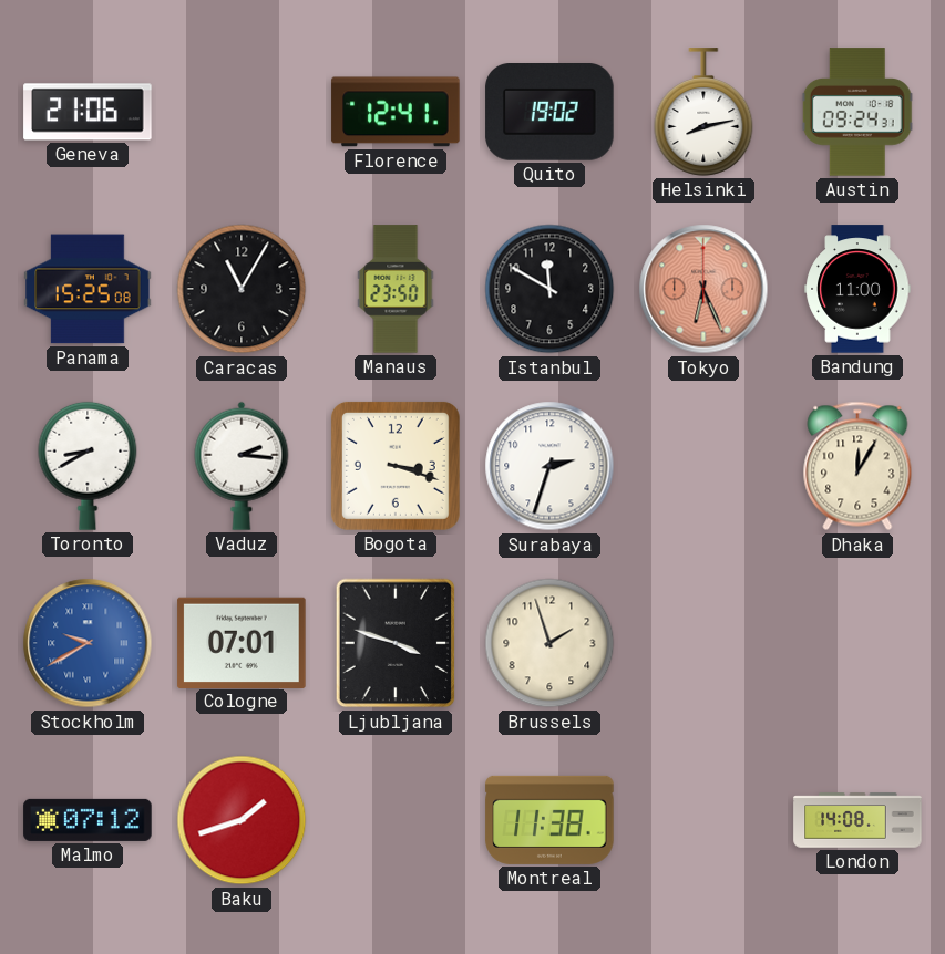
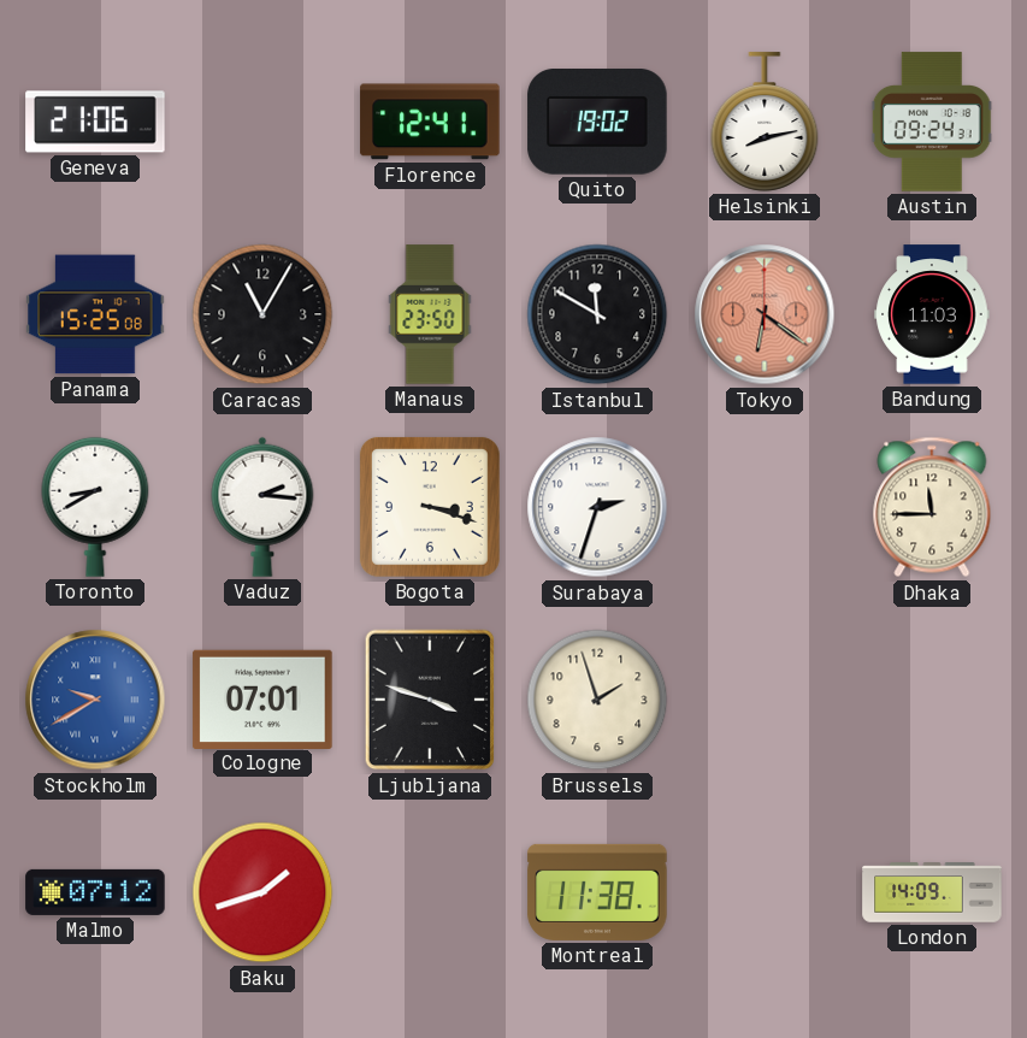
Tokyo: 6:26 -> 6:21
Bandung: 11:00 -> 11:03
Dhaka: 12:05 -> 11:45
London: 14:08 -> 14:09
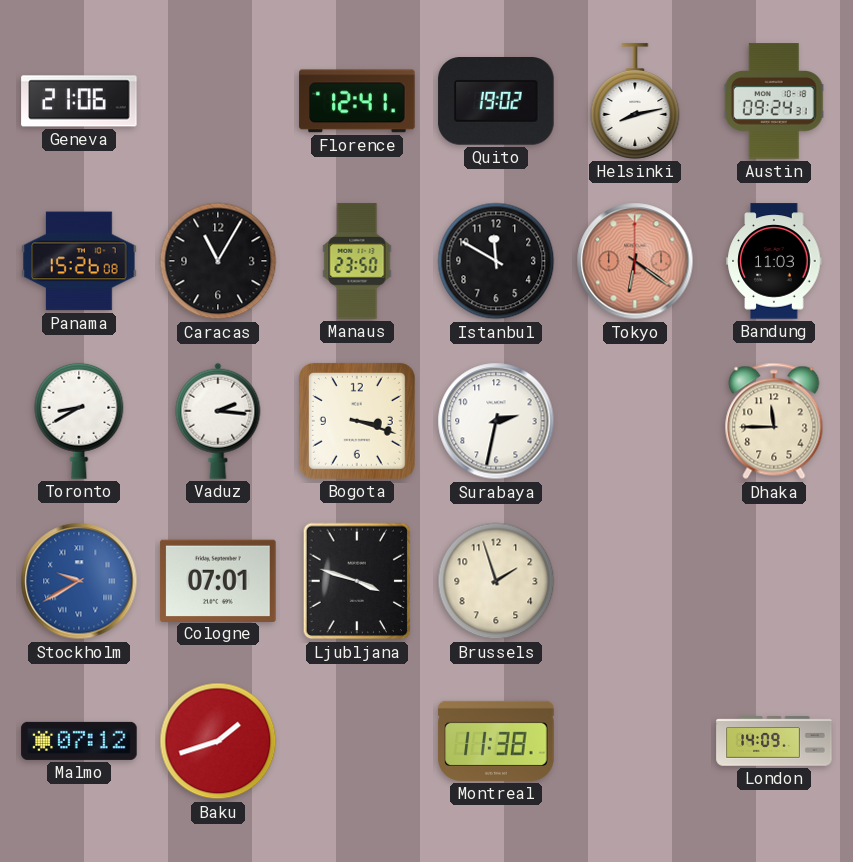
Panama: 15:25 -> 15:26
Surabaya: 2:33 -> 2:32
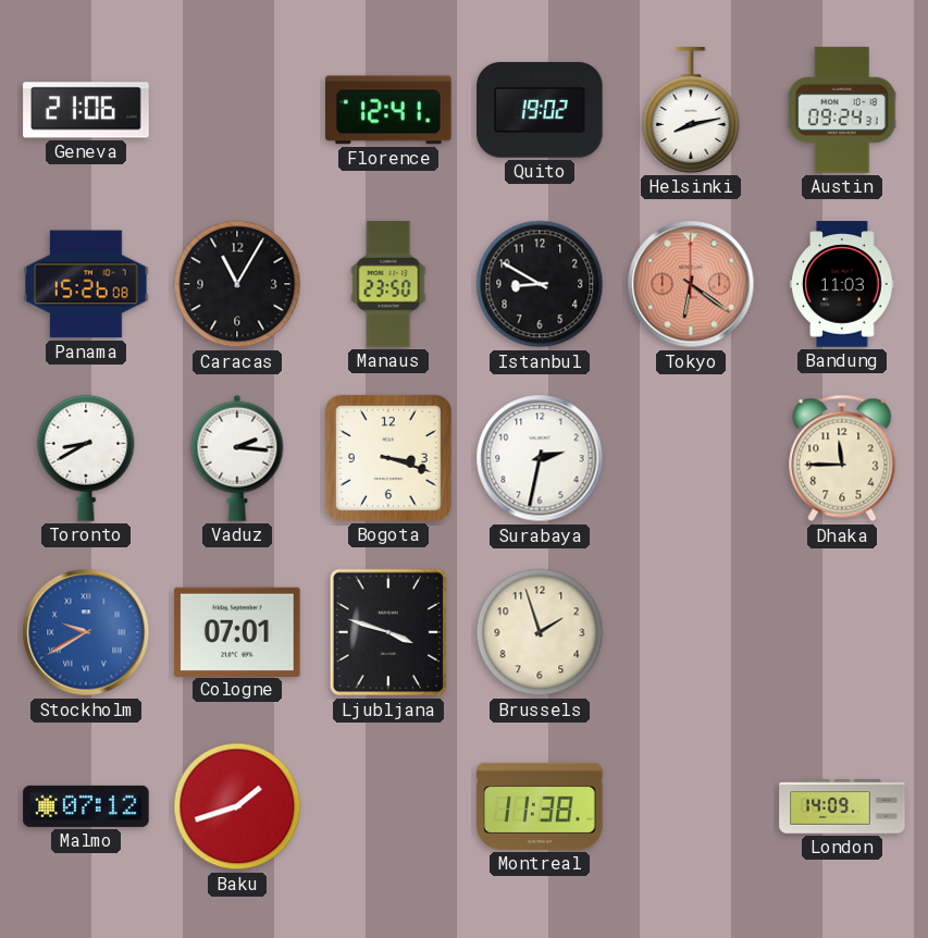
Istanbul: 11:50 -> 8:50
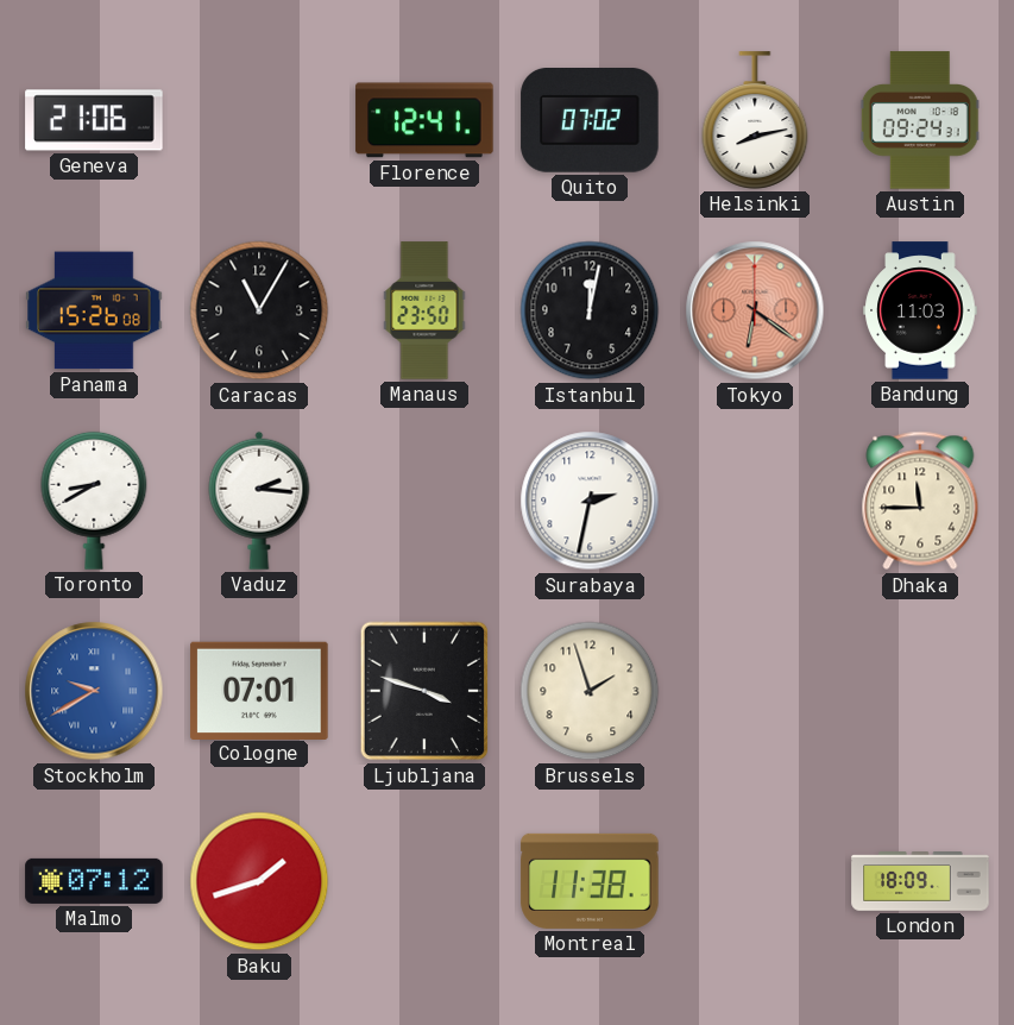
Quito: 19:02 -> 07:02
Istanbul: 8:50 -> 12:02
Bogota: 3:18 -> none
London: 14:09 -> 18:09
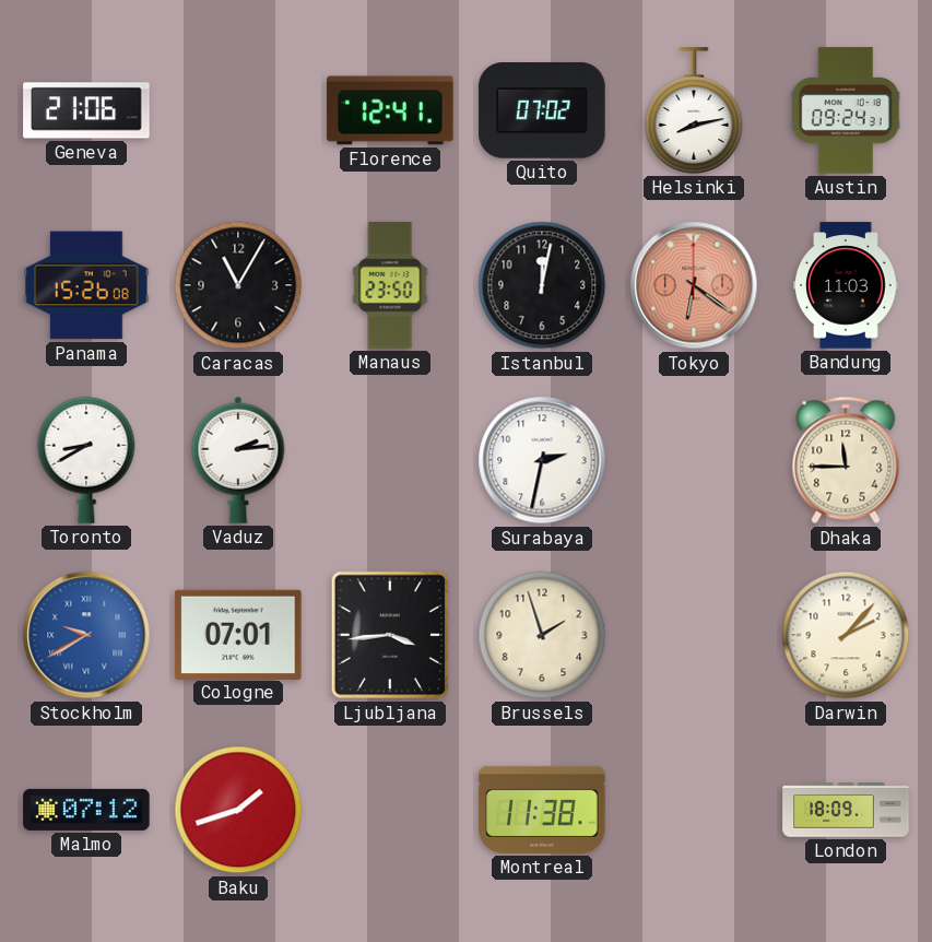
Vaduz: 2:16 -> 2:14
Ljubljana: 3:48 -> 3:44
Darwin: none -> 2:07
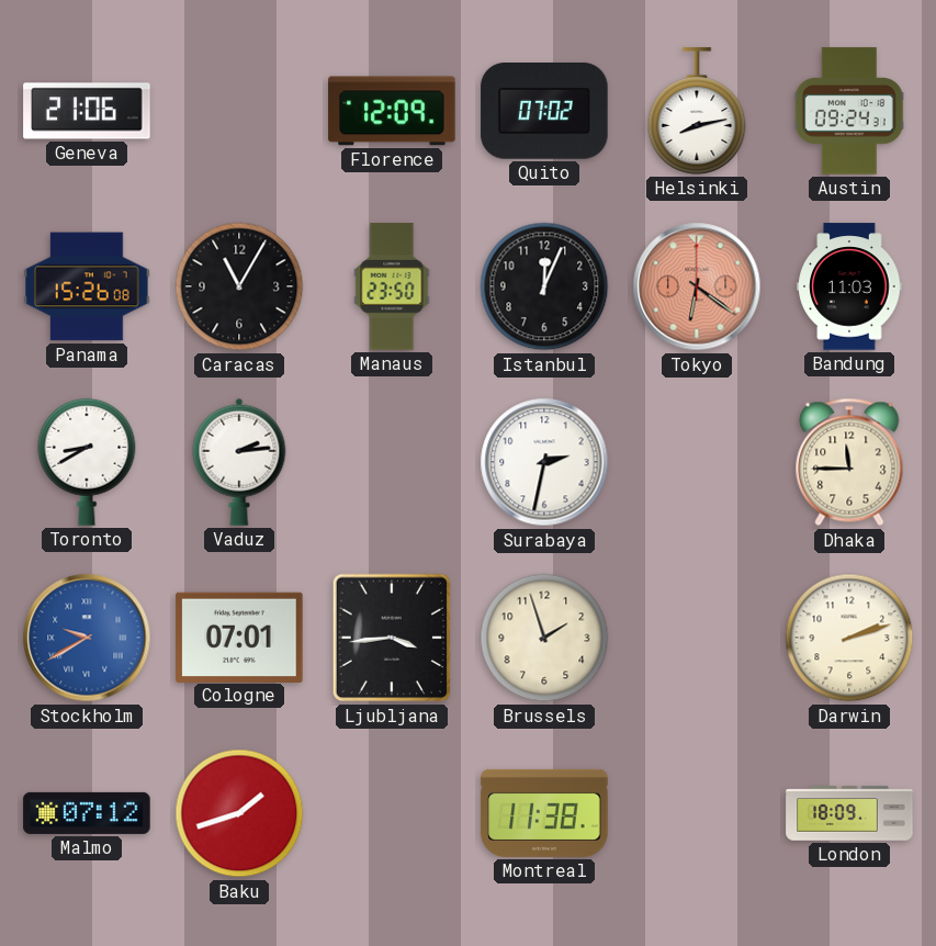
Florence: 12:41 -> 12:09
Istanbul: 12:02 -> 12:04
Darwin: 2:07 -> 2:12
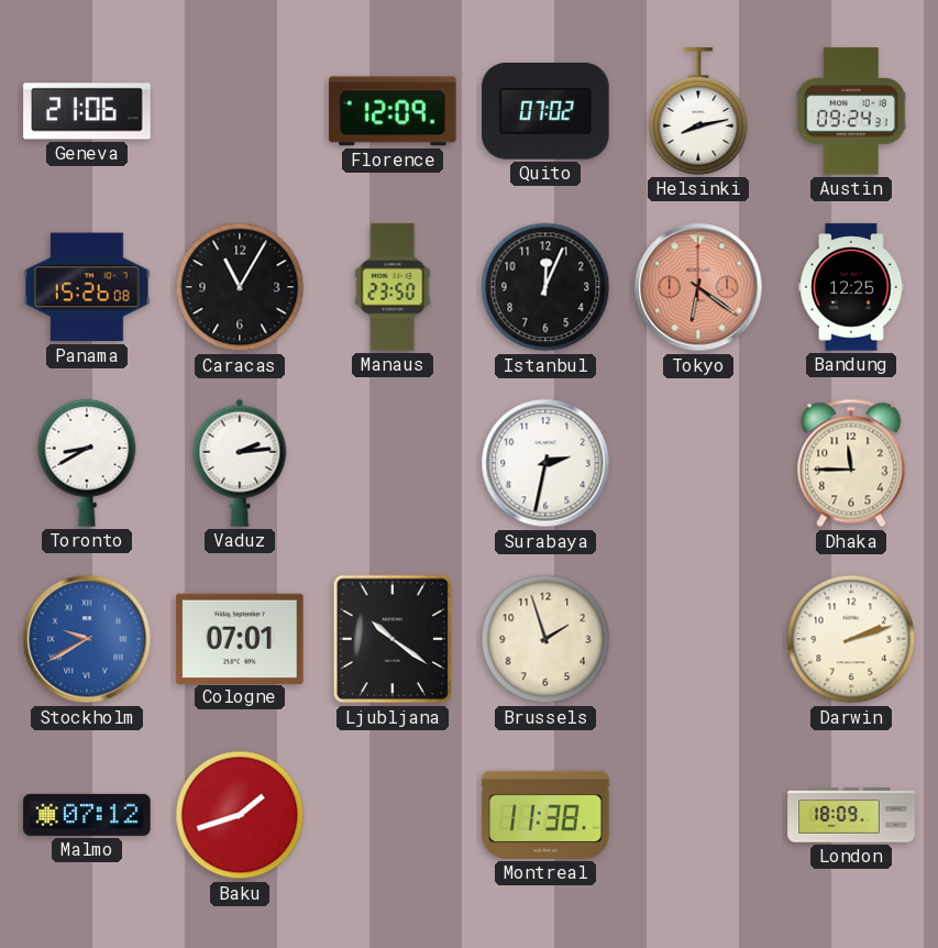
Bandung: 11:03 -> 12:25
Ljubljana: 3:44 -> 10:21
